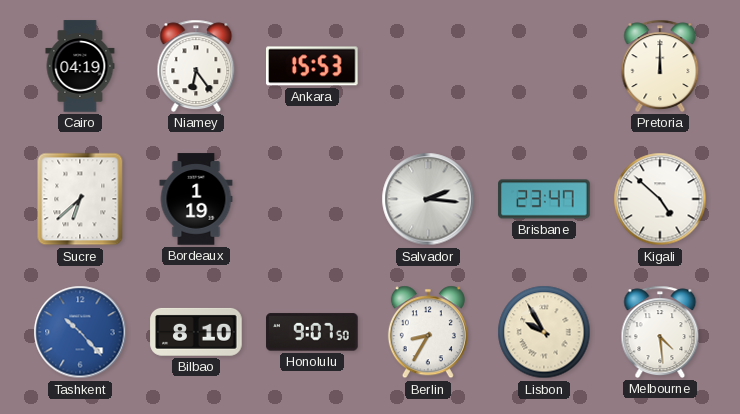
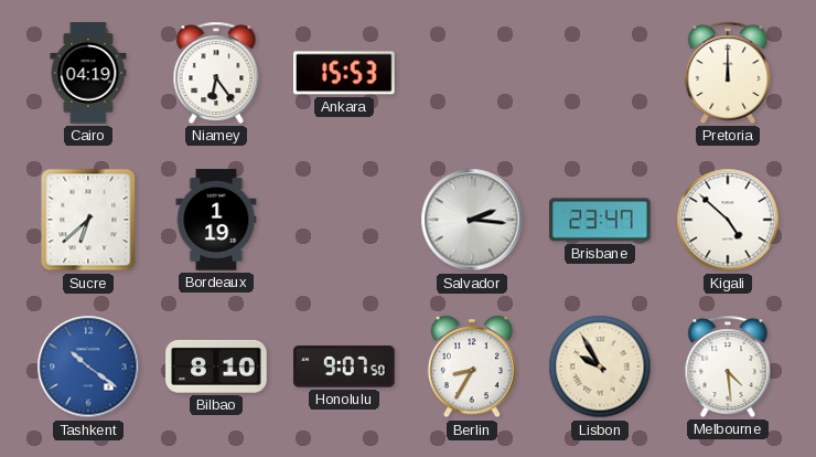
Tashkent: 10:23 -> 10:21
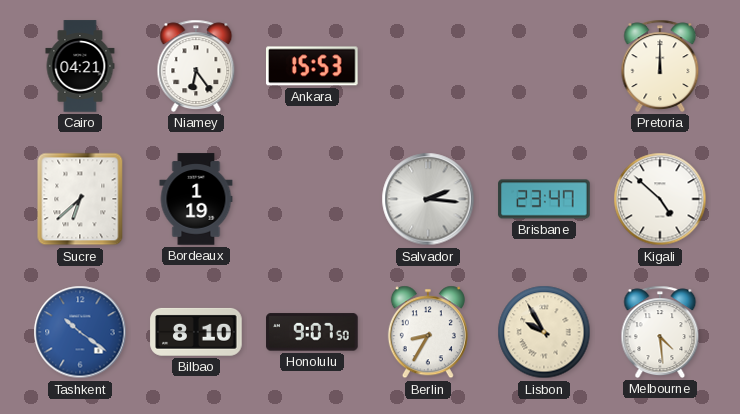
Cairo: 04:19 -> 04:21
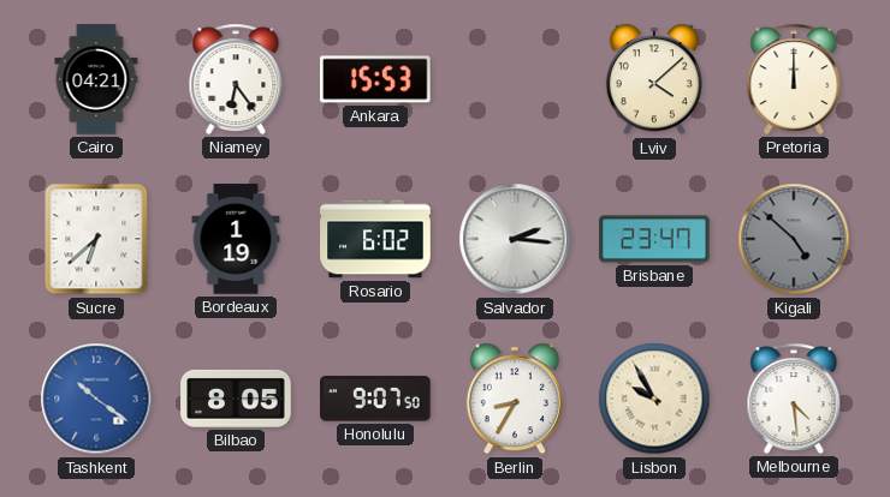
Lviv: none -> 4:08
Rosario: none -> 6:02
Kigali dial: white -> grey
Bilbao: 8:10 -> 8:05
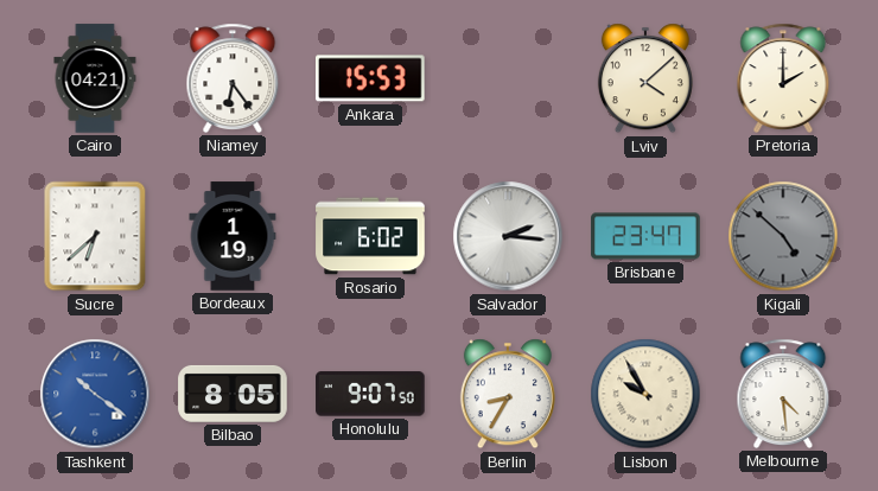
Pretoria: 12:00 -> 2:00
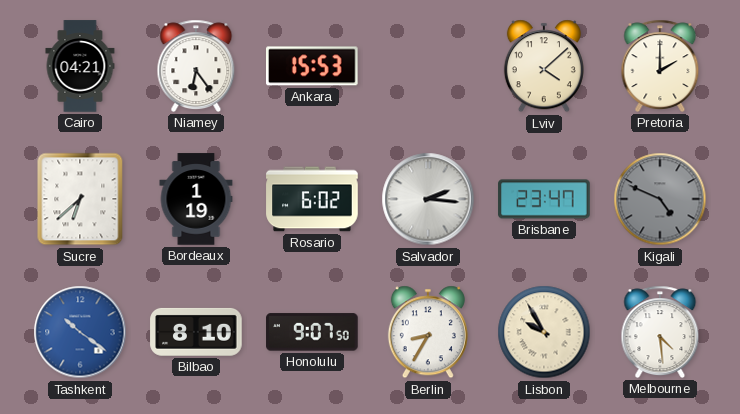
Kigali: 4:52 -> 4:49
Bilbao: 8:05 -> 8:10
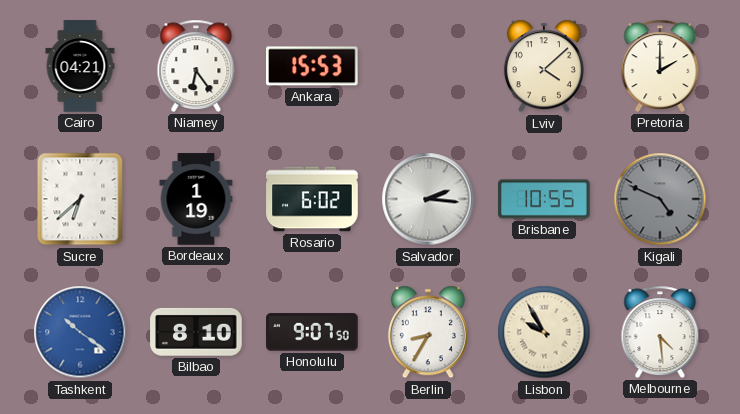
Brisbane: 23:47 -> 10:55
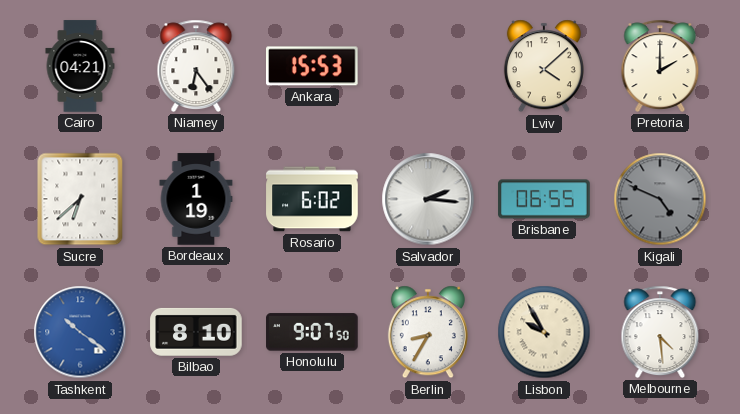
Brisbane: 10:55 -> 06:55
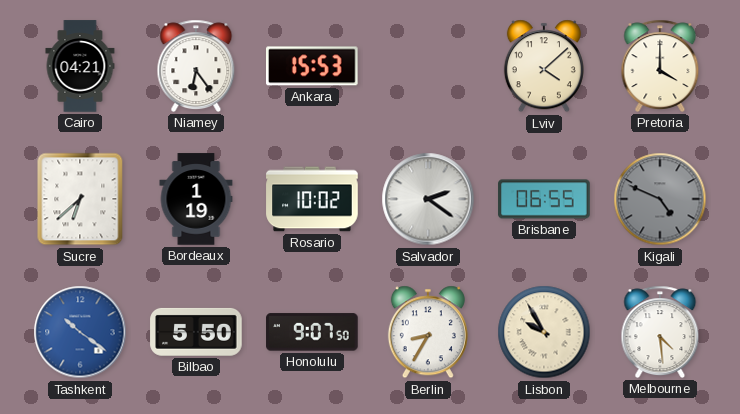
Pretoria: 2:00 -> 4:00
Rosario: 6:02 -> 10:02
Salvador: 2:16 -> 2:21
Bilbao: 8:10 -> 5:50
